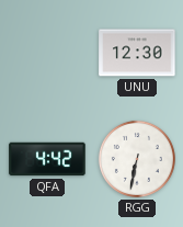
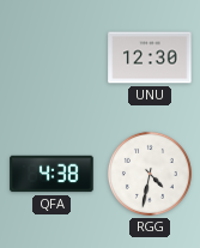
QFA: 4:42 -> 4:38
RGG: 6:32 -> 4:32
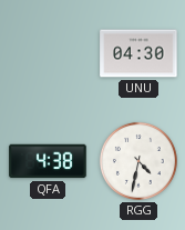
UNU: 12:30 -> 04:30
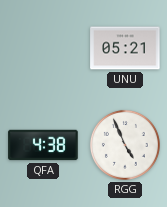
UNU: 04:30 -> 05:21
RGG: 4:32 -> 4:56
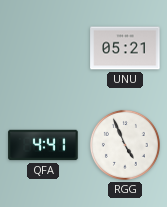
QFA: 4:38 -> 4:41
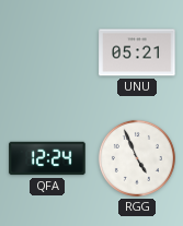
QFA: 4:41 -> 12:24
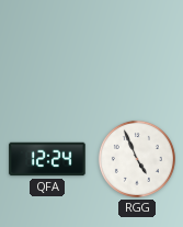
UNU: 05:21 -> none
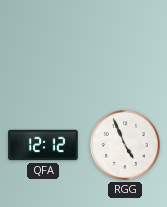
QFA: 12:24 -> 12:12
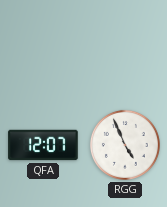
QFA: 12:12 -> 12:07
